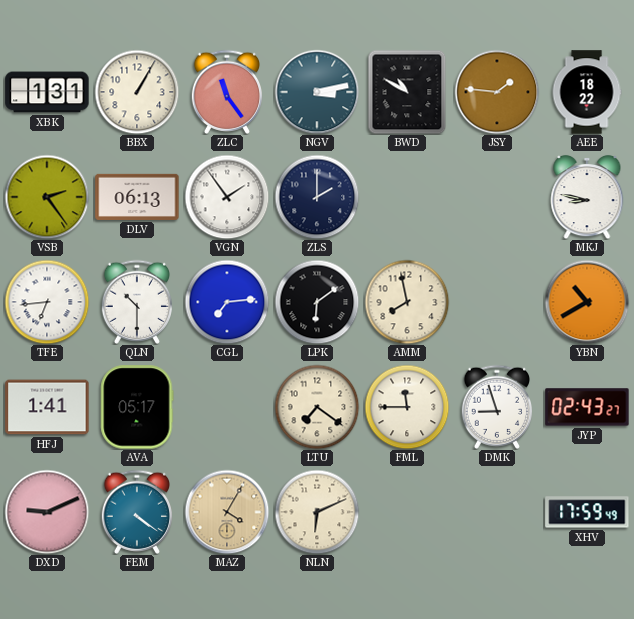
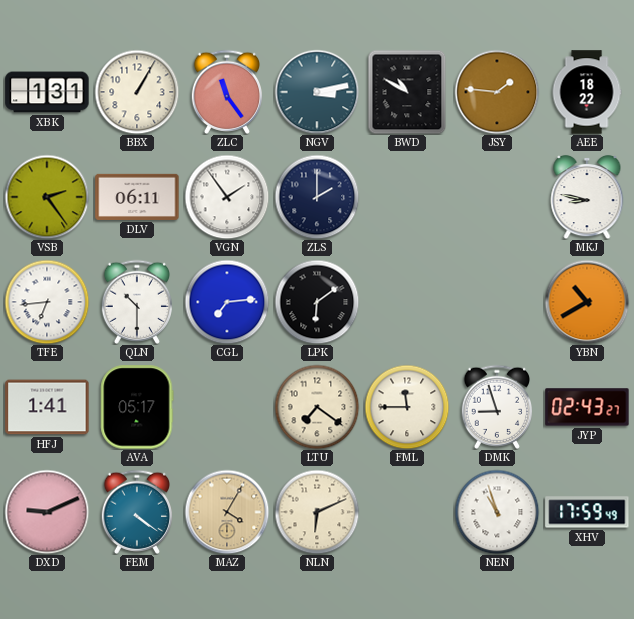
DLV: 06:13 -> 06:11
AMM: 7:58 -> none
NEN: none -> 10:57
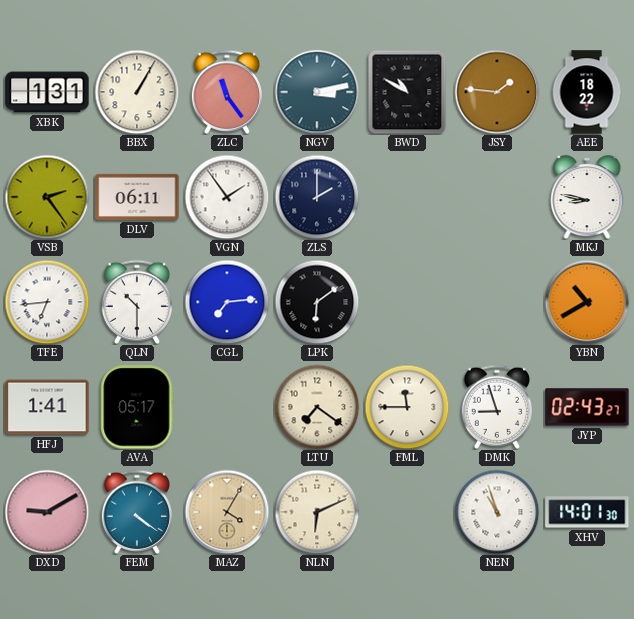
DXD: 9:11 -> 9:10
XHV: 17:59 -> 14:01
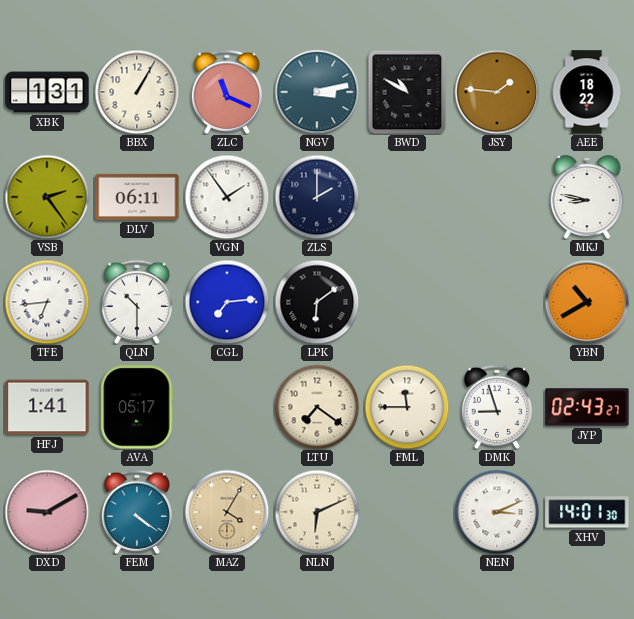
ZLC: 11:24 -> 11:19
NEN: 10:57 -> 3:11
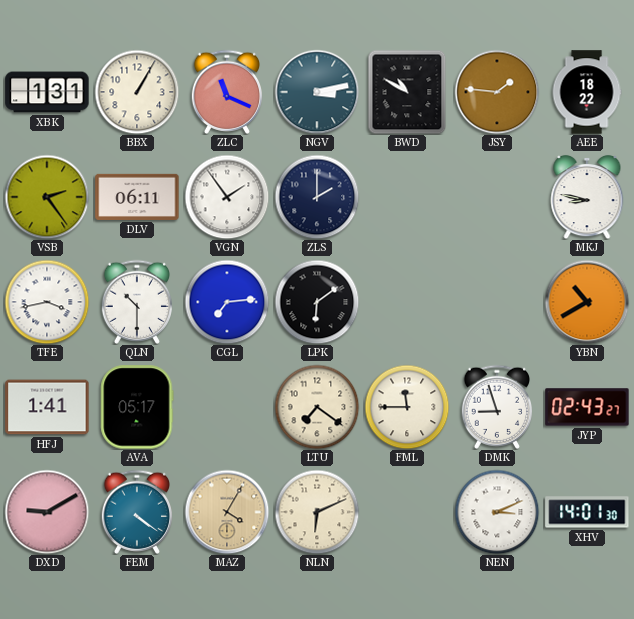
TFE: 6:44 -> 3:43
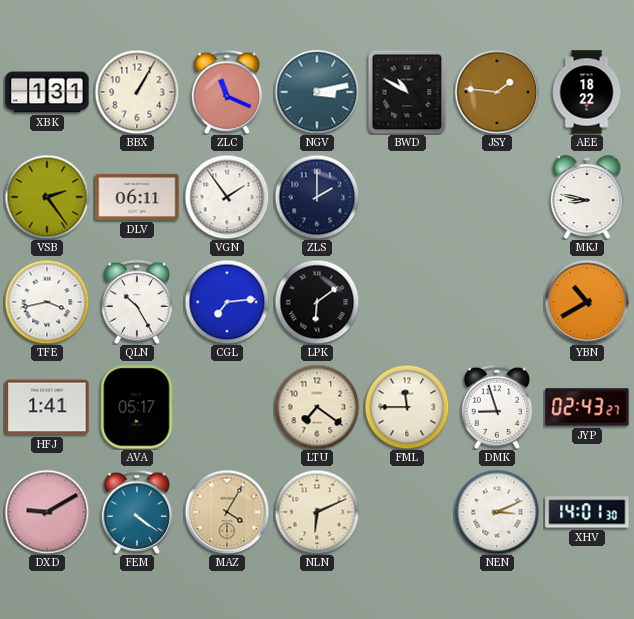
QLN: 10:30 -> 10:25
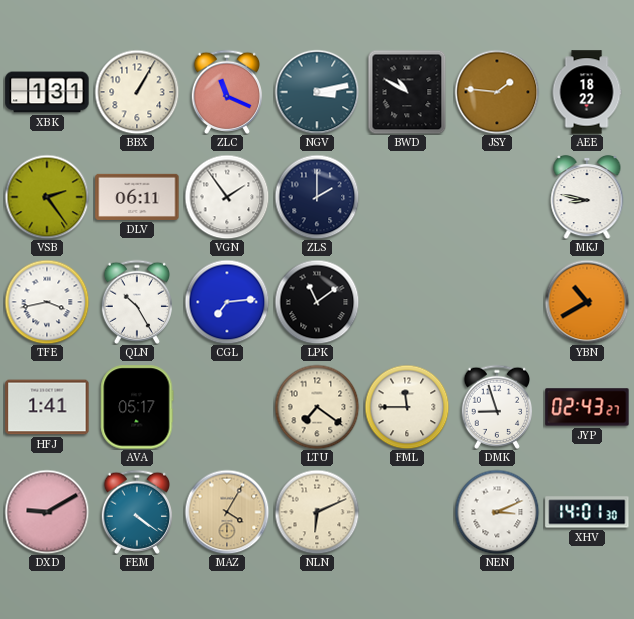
LPK: 6:09 -> 11:09
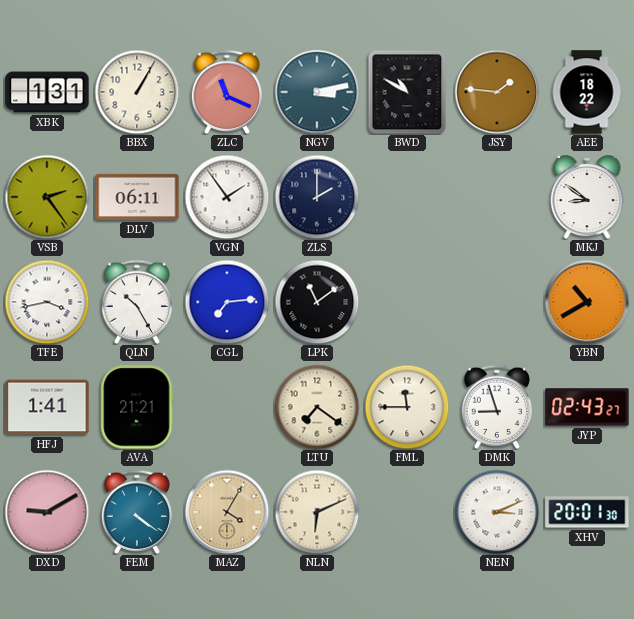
MKJ: 8:47 -> 8:51
AVA: 05:17 -> 21:21
XHV: 14:01 -> 20:01
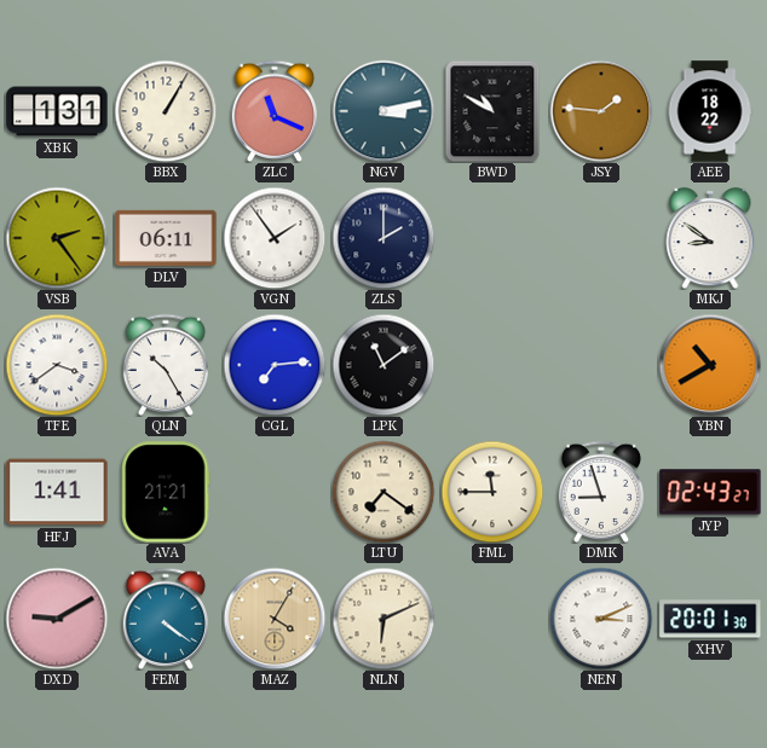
TFE: 3:43 -> 3:39
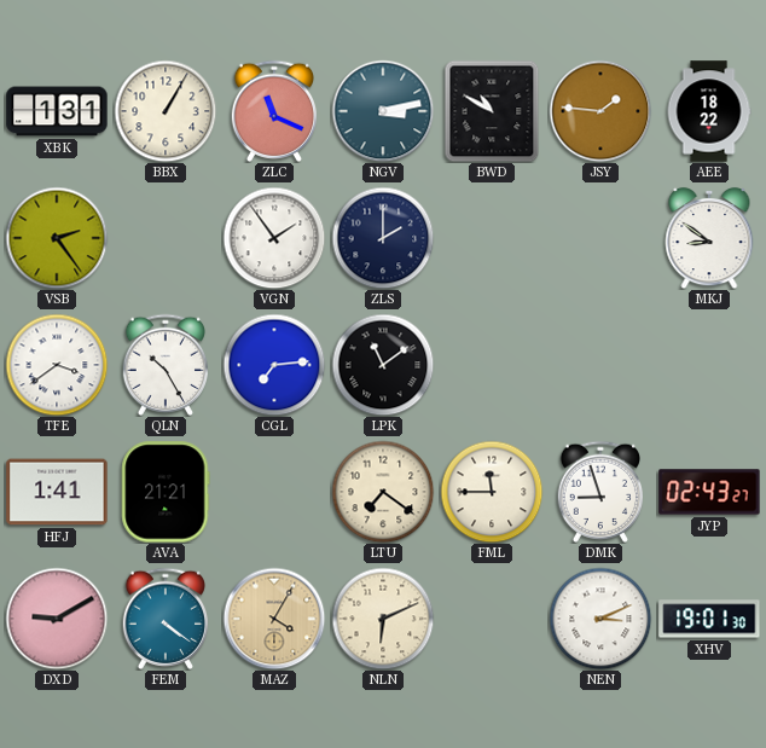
DLV: 06:11 -> none
YBN: 10:40 -> none
XHV: 20:01 -> 19:01
